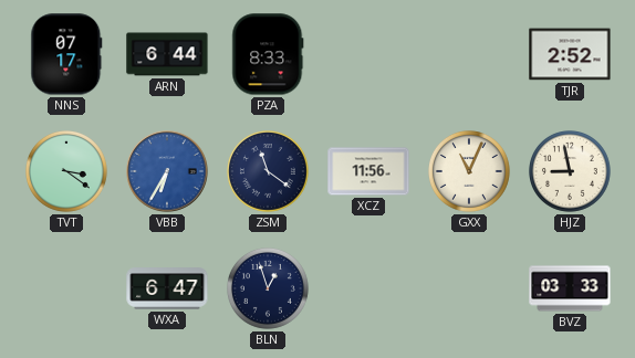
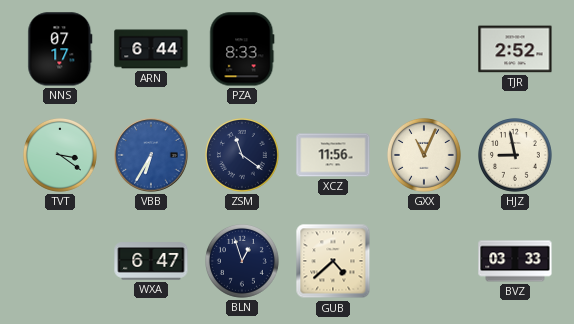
GUB: none -> 4:38
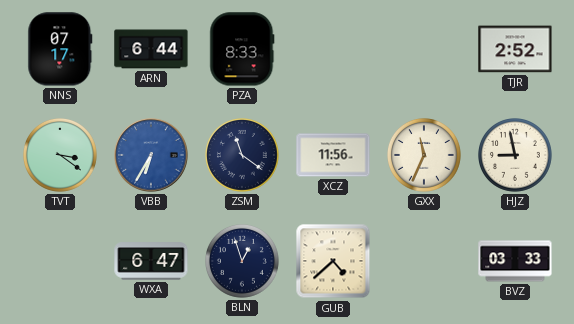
GXX: 11:04 -> 11:34
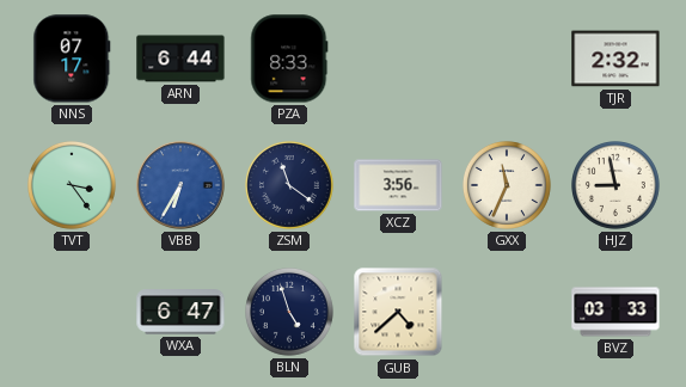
TJR: 2:52 -> 2:32
TVT: 3:21 -> 3:24
XCZ: 11:56 -> 3:56
BLN: 12:57 -> 4:57
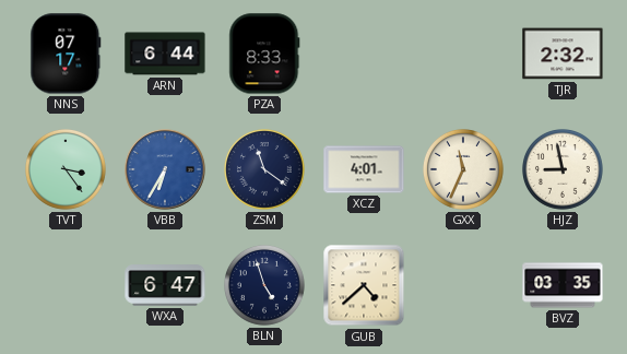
XCZ: 3:56 -> 4:01
BVZ: 03:33 -> 03:35
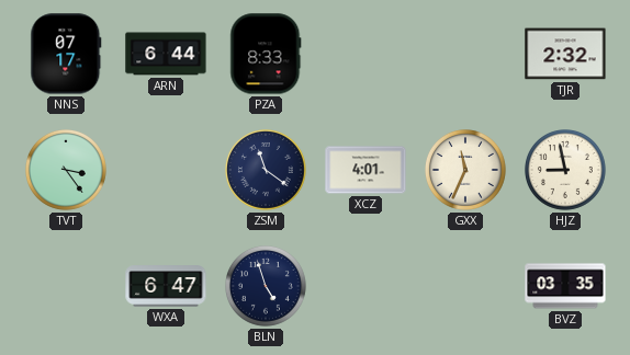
VBB: 6:35 -> none
GUB: 4:38 -> none
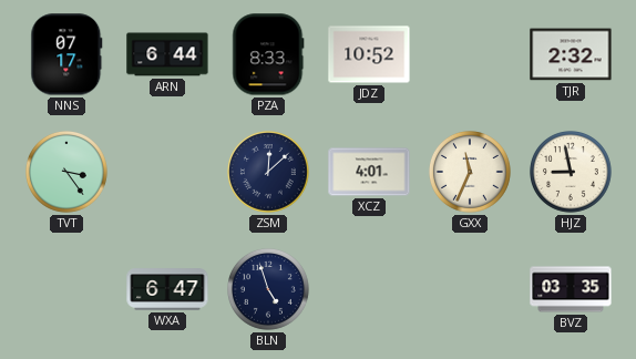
JDZ: none -> 10:52
ZSM: 11:21 -> 12:08
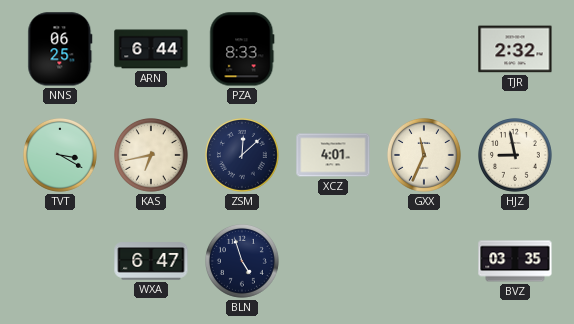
NNS: 07:17 -> 06:25
JDZ: 10:52 -> none
TVT: 3:24 -> 3:20
KAS: none -> 6:43
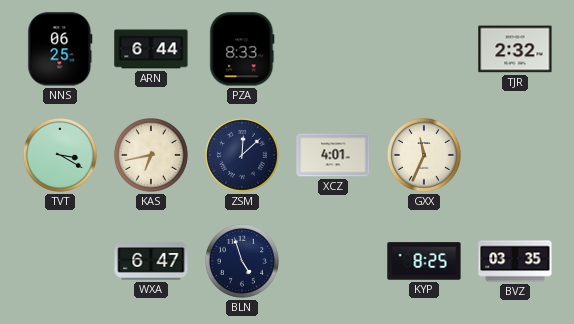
HJZ: 8:58 -> none
KYP: none -> 8:25
